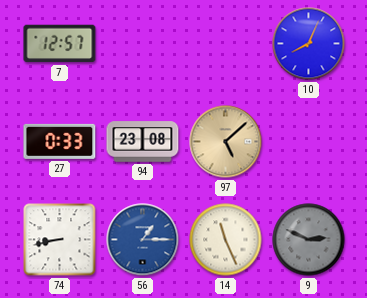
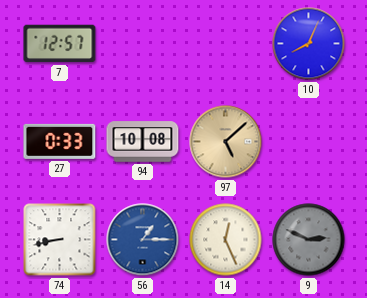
94: 23:08 -> 10:08
14: 11:26 -> 12:26
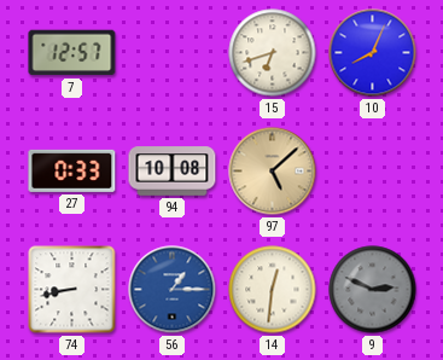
15: none -> 6:42
14: 12:26 -> 12:31
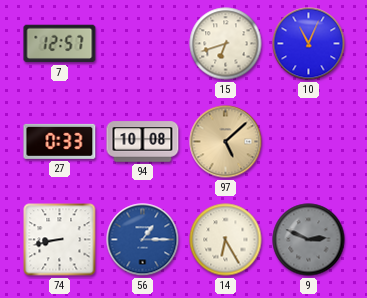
10: 8:04 -> 11:04
14: 12:31 -> 6:25
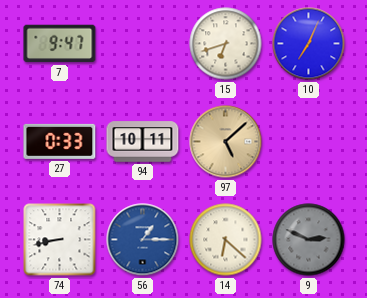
7: 12:57 -> 9:47
10: 11:04 -> 7:04
94: 10:08 -> 10:11
14: 6:25 -> 6:22
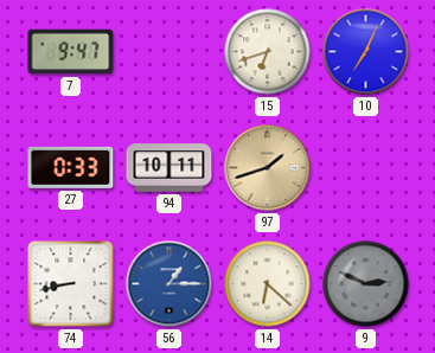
97: 5:08 -> 1:42
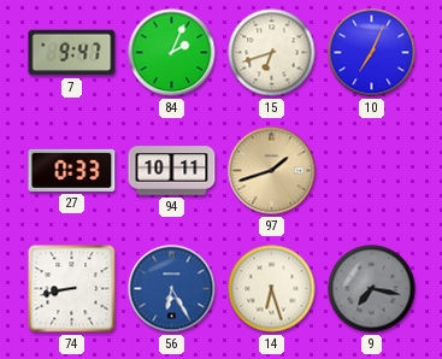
84: none -> 2:04
56: 1:15 -> 6:25
14: 6:22 -> 6:27
9: 2:49 -> 7:17
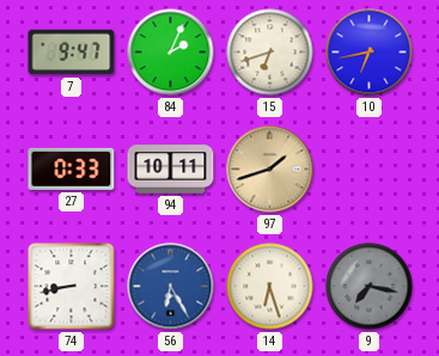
10: 7:04 -> 6:43
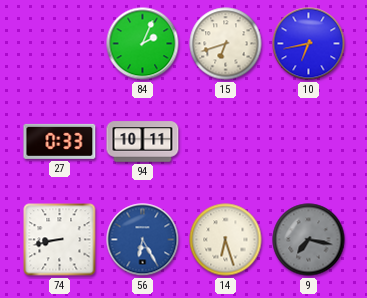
7: 9:47 -> none
97: 1:42 -> none
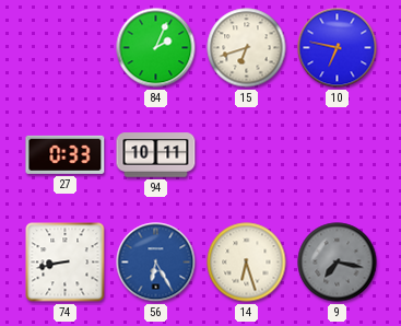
10: 6:43 -> 6:47
